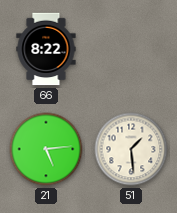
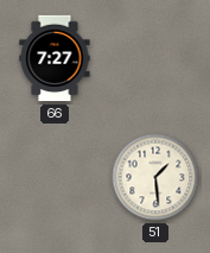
66: 8:22 -> 7:27
21: 5:14 -> none
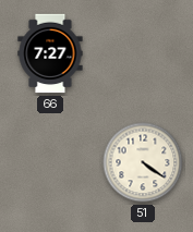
51: 1:29 -> 4:21
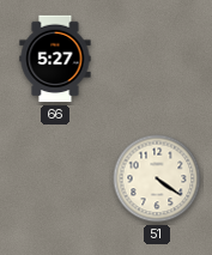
66: 7:27 -> 5:27
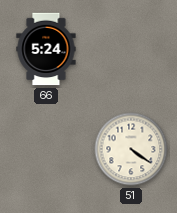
66: 5:27 -> 5:24
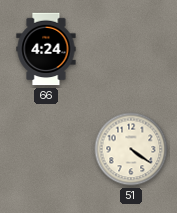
66: 5:24 -> 4:24
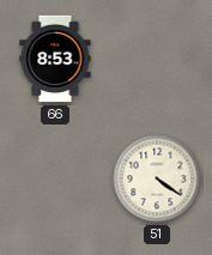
66: 4:24 -> 8:53
